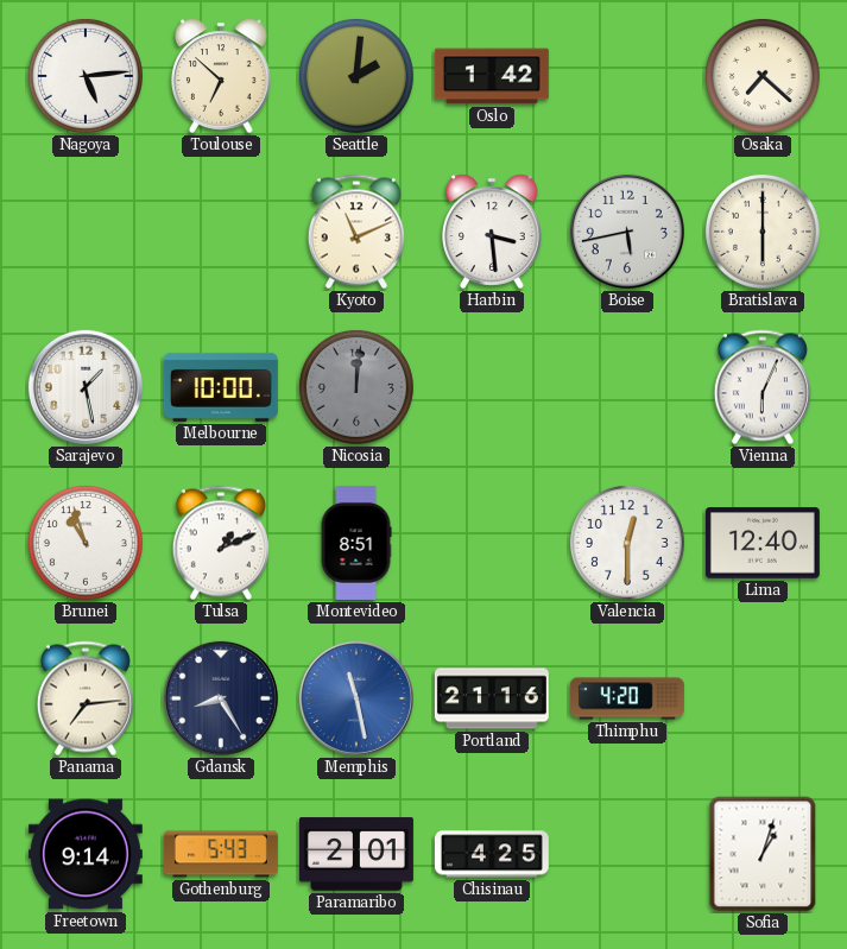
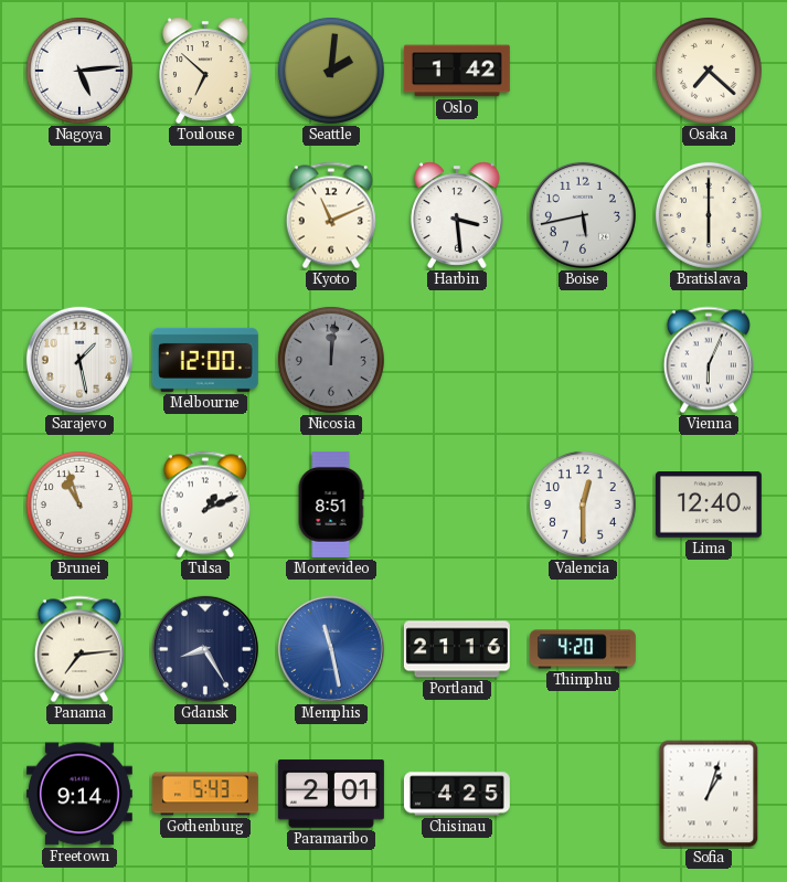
Melbourne: 10:00 -> 12:00
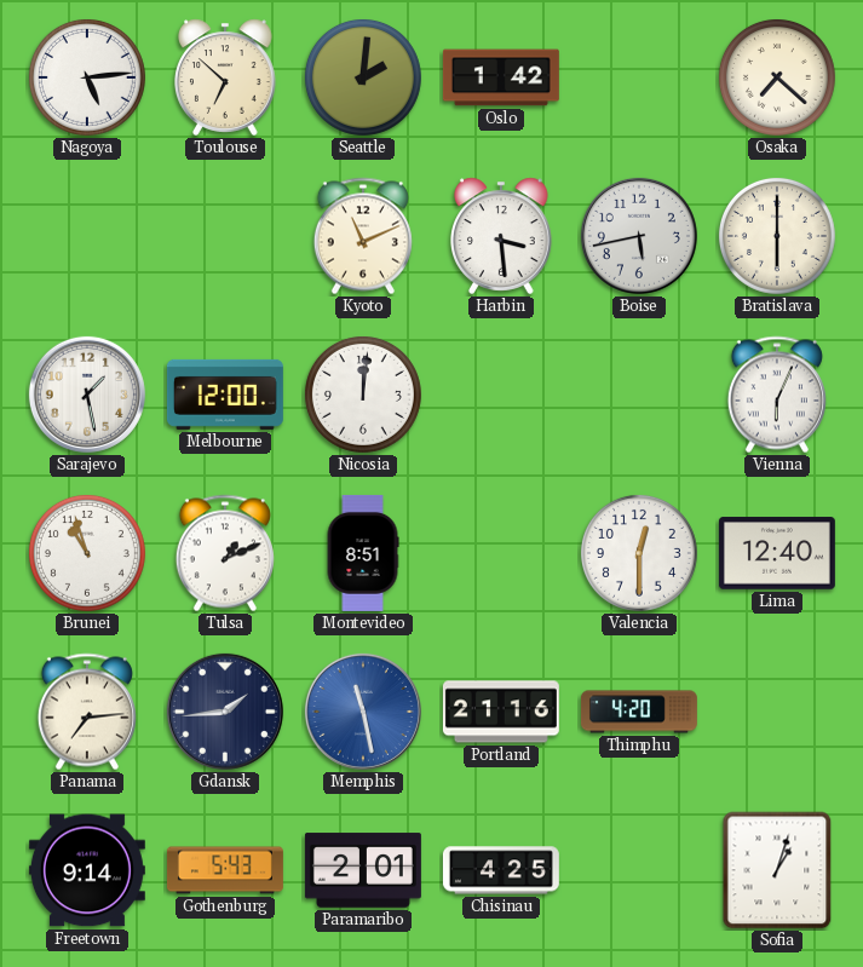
Nicosia dial: grey -> white
Gdansk: 8:25 -> 1:44
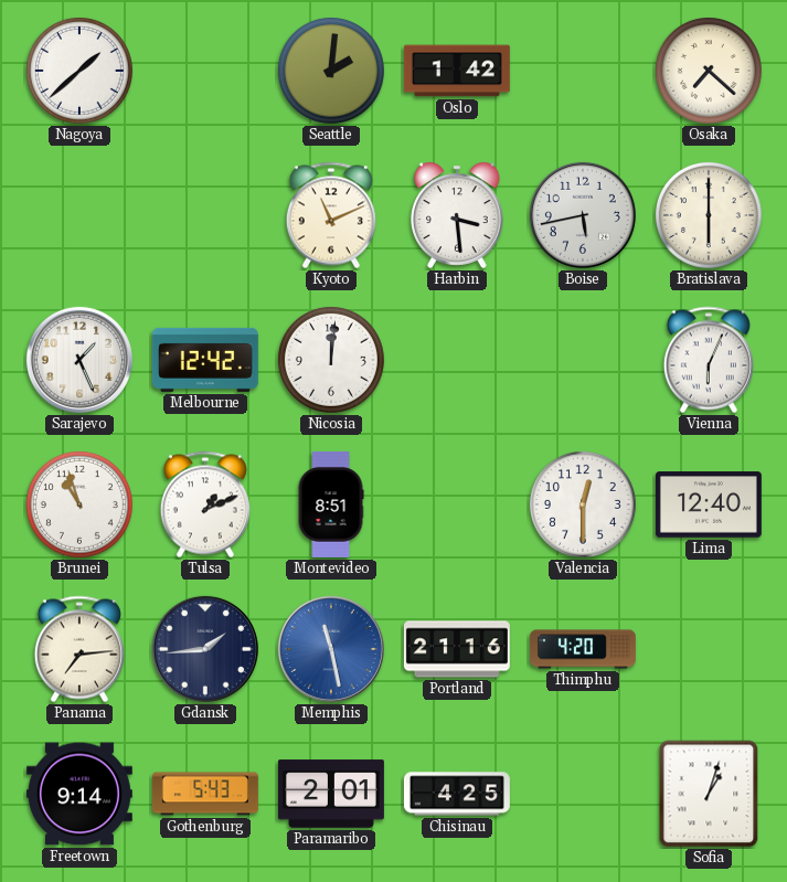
Nagoya: 5:14 -> 1:38
Toulouse: 6:52 -> none
Sarajevo: 1:28 -> 1:26
Melbourne: 12:00 -> 12:42
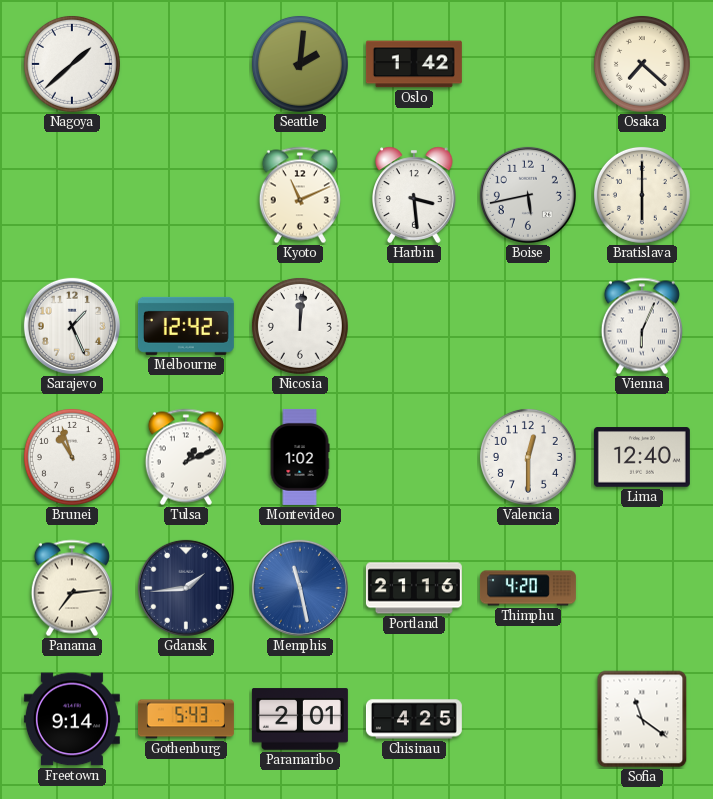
Montevideo: 8:51 -> 1:02
Sofia: 1:03 -> 11:21
